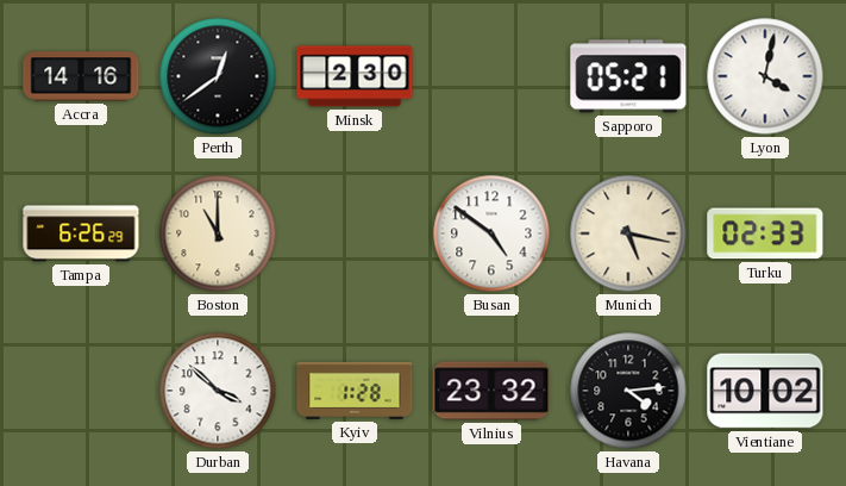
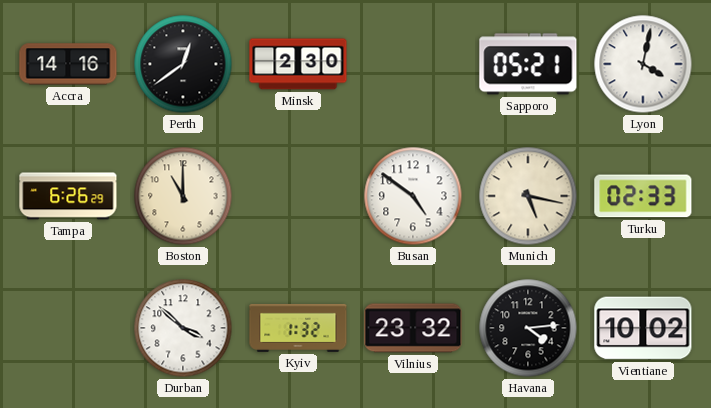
Kyiv: 1:28 -> 1:32
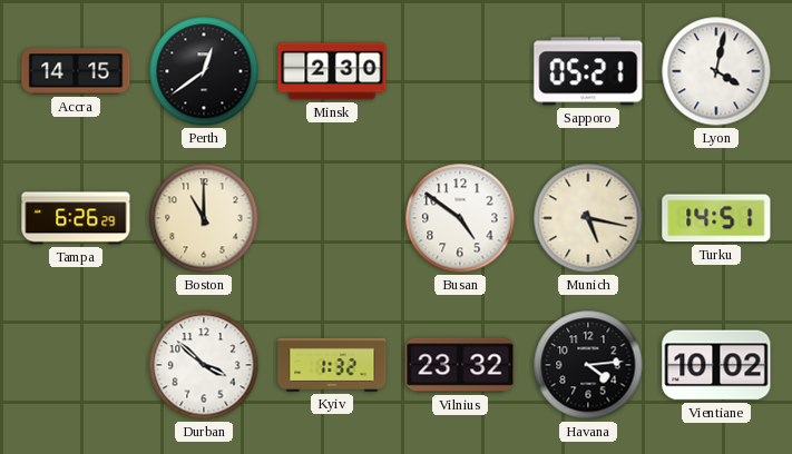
Accra: 14:16 -> 14:15
Turku: 02:33 -> 14:51
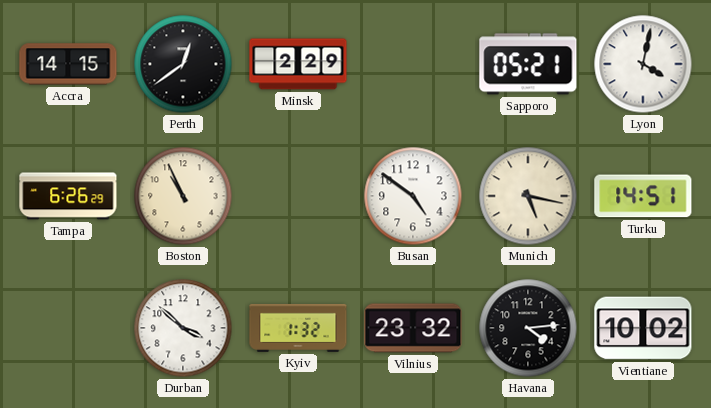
Minsk: 2:30 -> 2:29
Boston: 11:00 -> 10:56
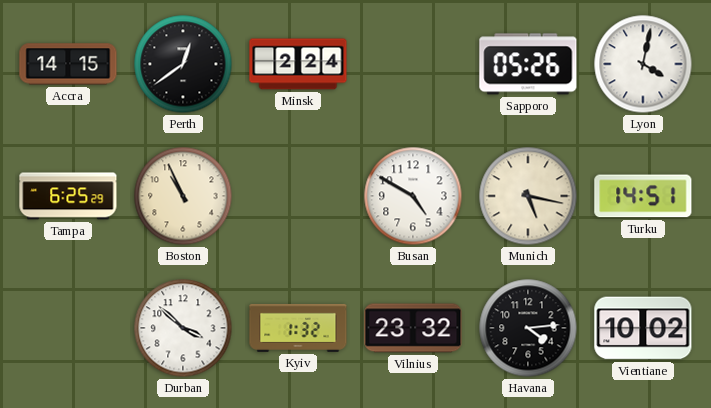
Minsk: 2:29 -> 2:24
Sapporo: 05:21 -> 05:26
Tampa: 6:26 -> 6:25
Busan: 4:51 -> 4:50
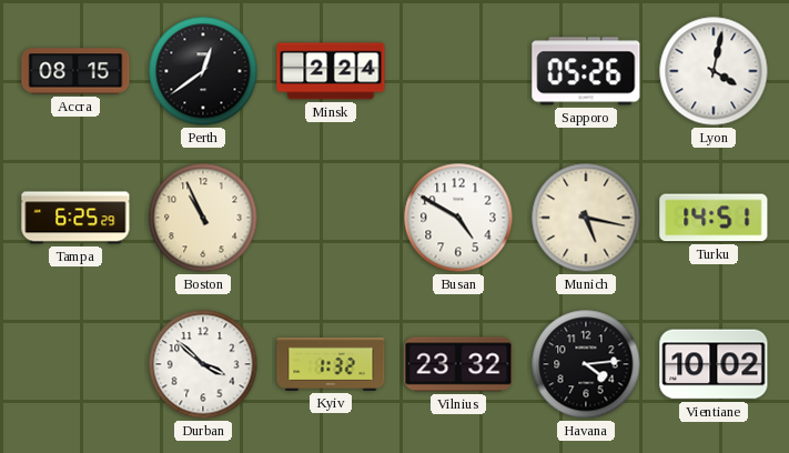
Accra: 14:15 -> 08:15
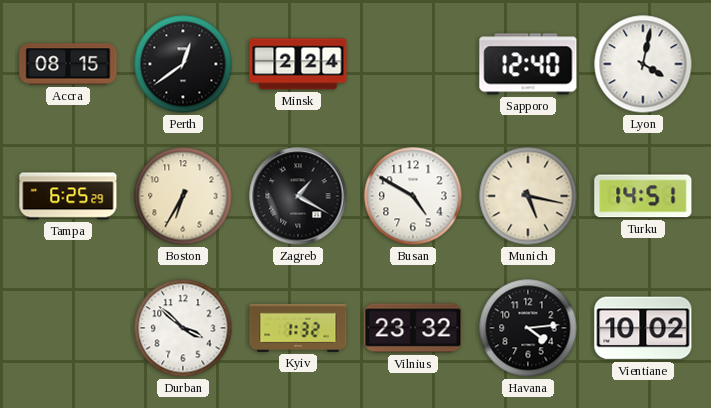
Sapporo: 05:26 -> 12:40
Boston: 10:56 -> 6:35
Zagreb: none -> 1:20
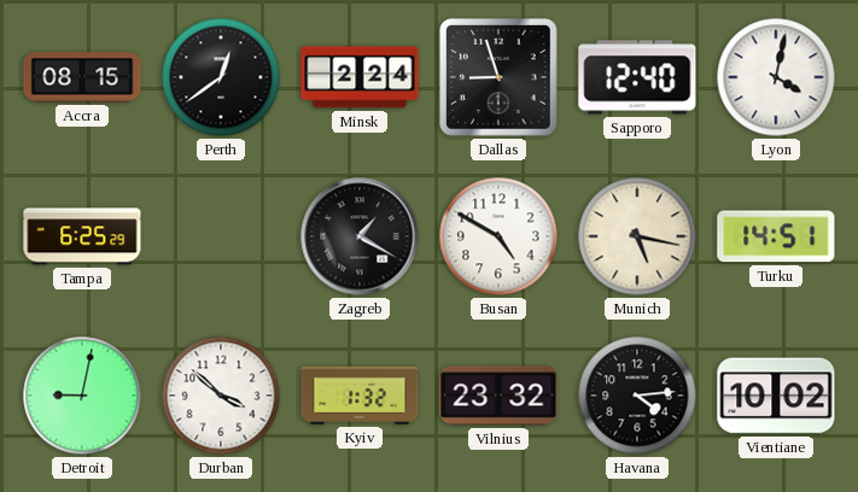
Dallas: none -> 8:57
Boston: 6:35 -> none
Detroit: none -> 9:02
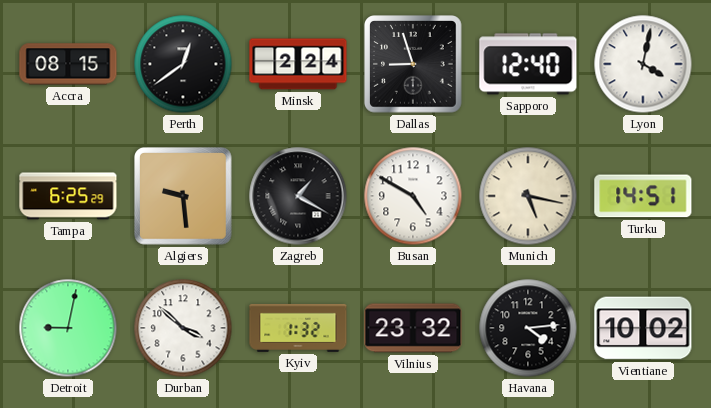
Algiers: none -> 9:29
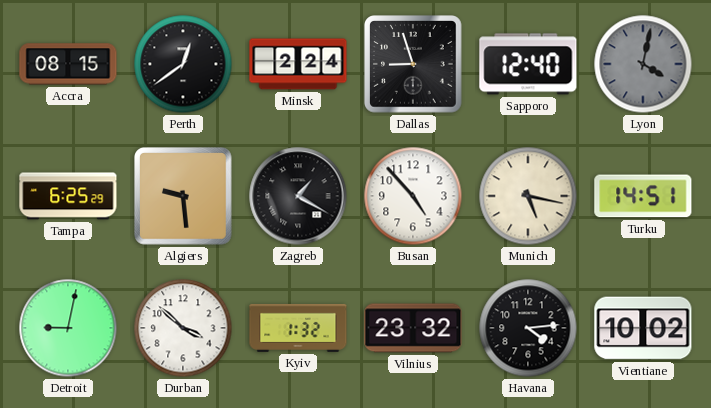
Lyon dial: white -> grey
Busan: 4:50 -> 4:53
